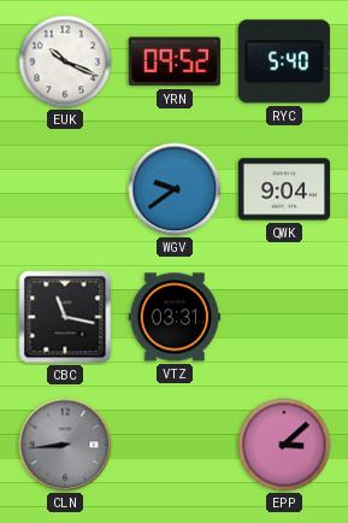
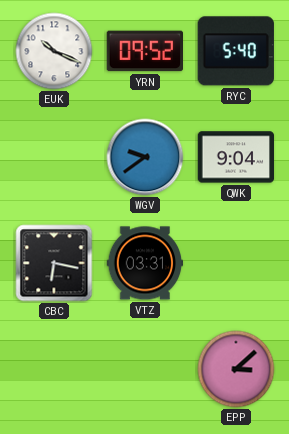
CBC: 11:17 -> 6:17
CLN: 8:44 -> none
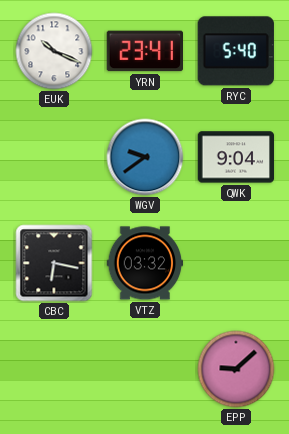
YRN: 09:52 -> 23:41
VTZ: 03:31 -> 03:32
EPP: 3:08 -> 9:08
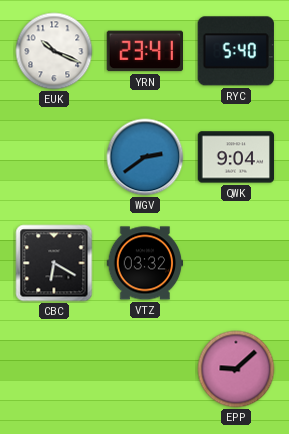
WGV: 9:39 -> 2:39
CBC: 6:17 -> 6:20
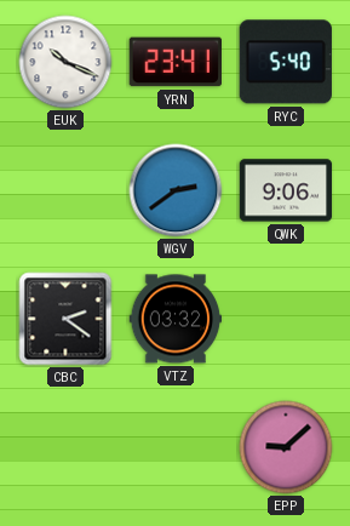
QWK: 9:04 -> 9:06
CBC: 6:20 -> 2:21
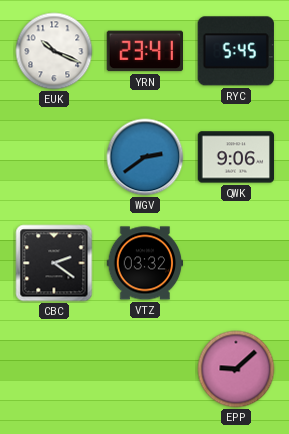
RYC: 5:40 -> 5:45
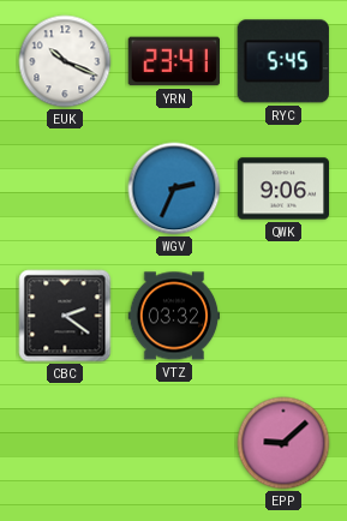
WGV: 2:39 -> 2:34
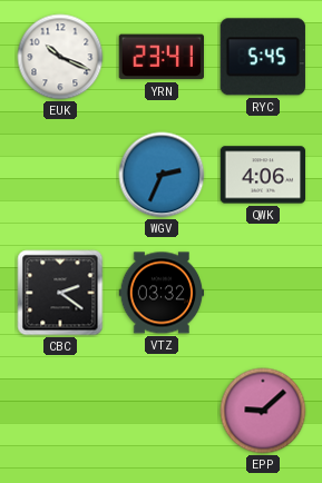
QWK: 9:06 -> 4:06
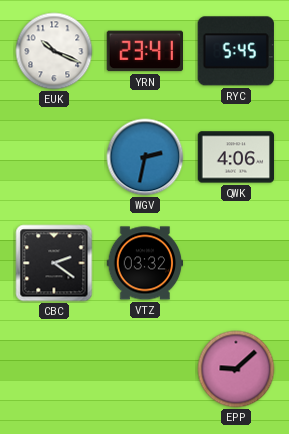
WGV: 2:34 -> 2:32
